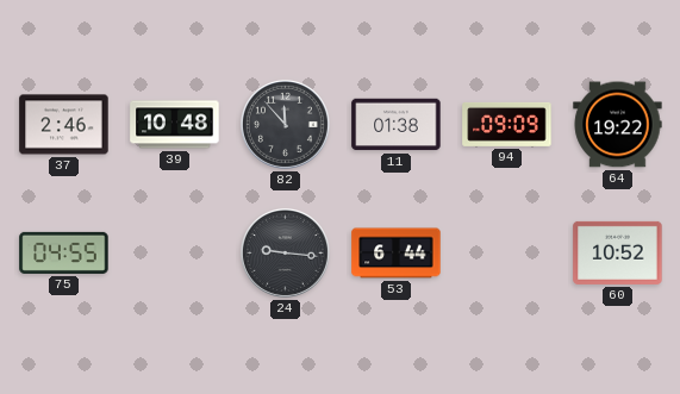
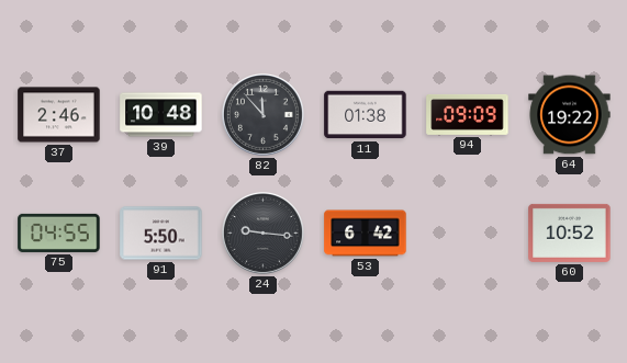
91: none -> 5:50
53: 6:44 -> 6:42
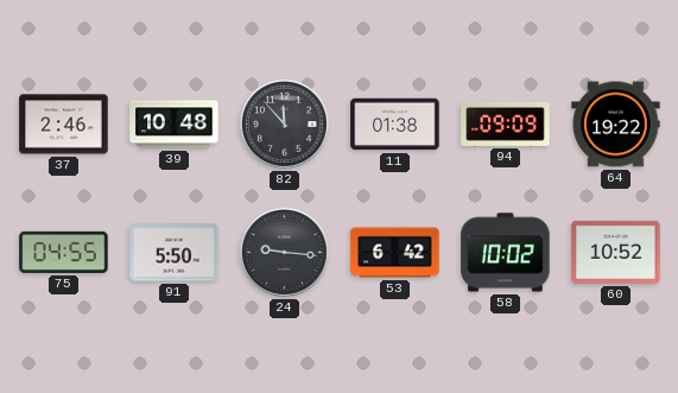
58: none -> 10:02
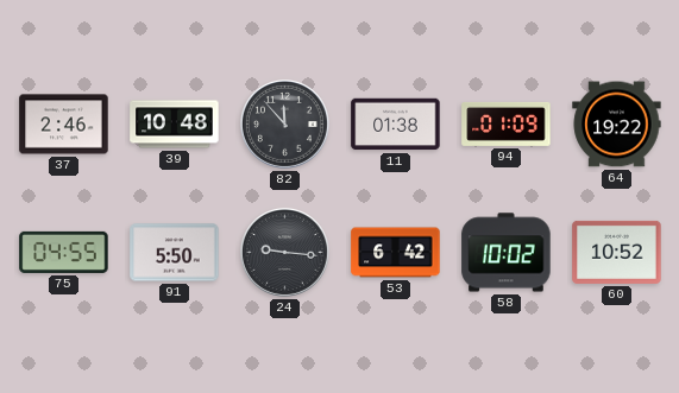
94: 09:09 -> 01:09
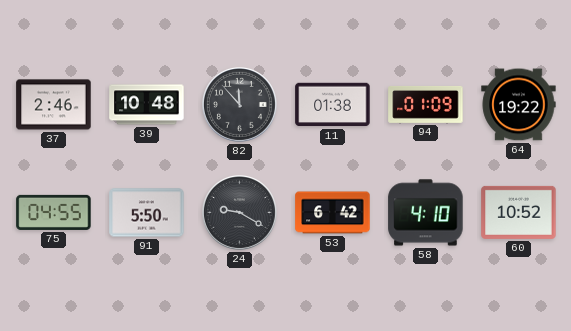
24: 9:16 -> 9:20
58: 10:02 -> 4:10
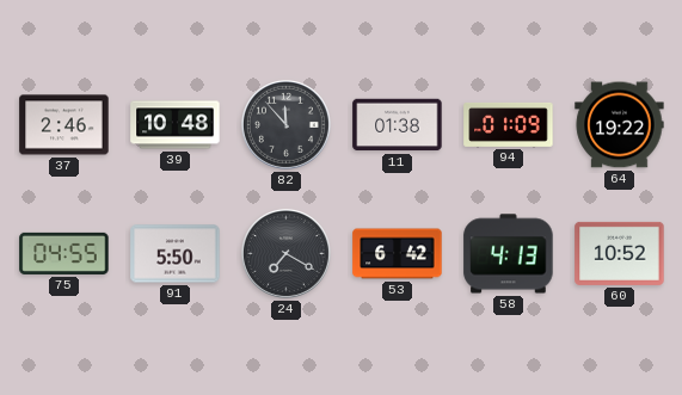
24: 9:20 -> 7:20
58: 4:10 -> 4:13
